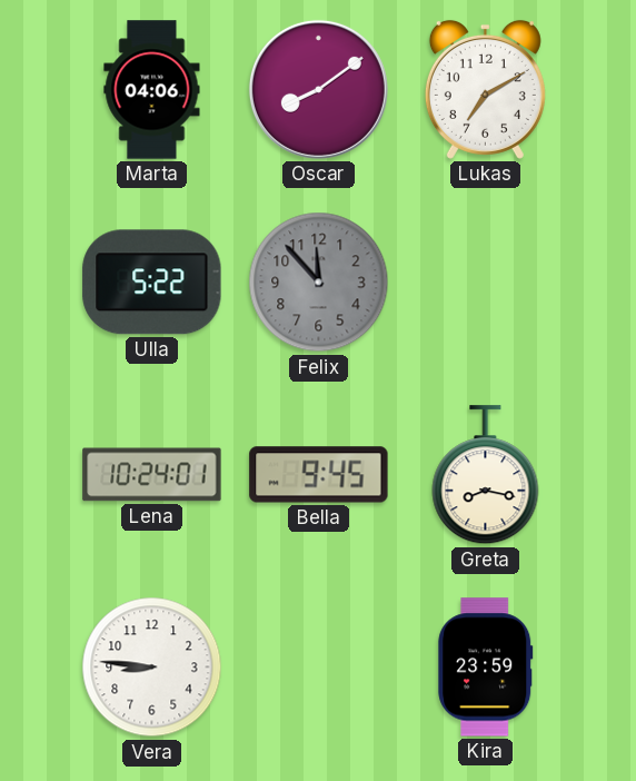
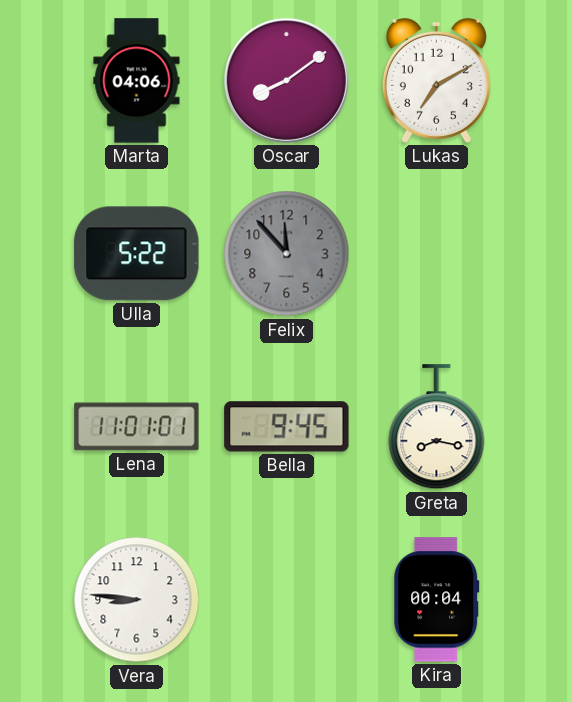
Lena: 10:24 -> 11:01
Kira: 23:59 -> 00:04
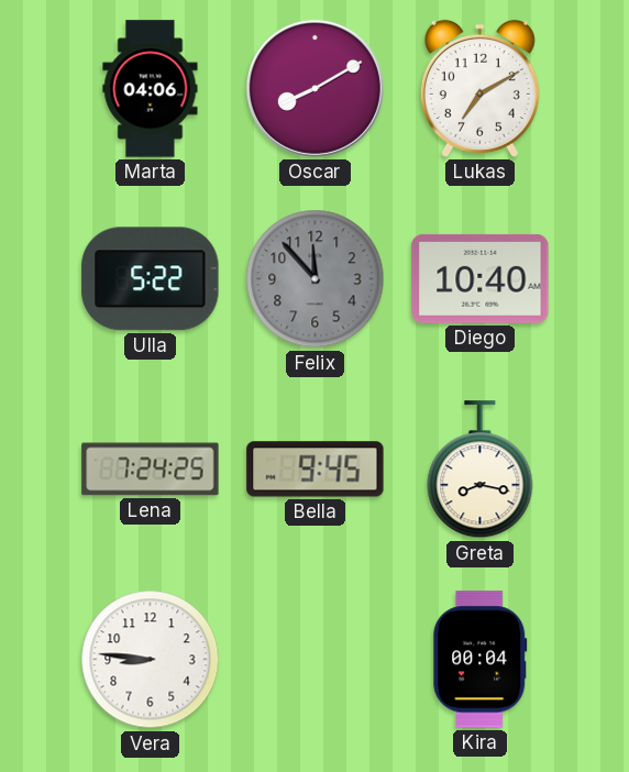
Oscar: 8:09 -> 8:10
Diego: none -> 10:40
Lena: 11:01 -> 7:24
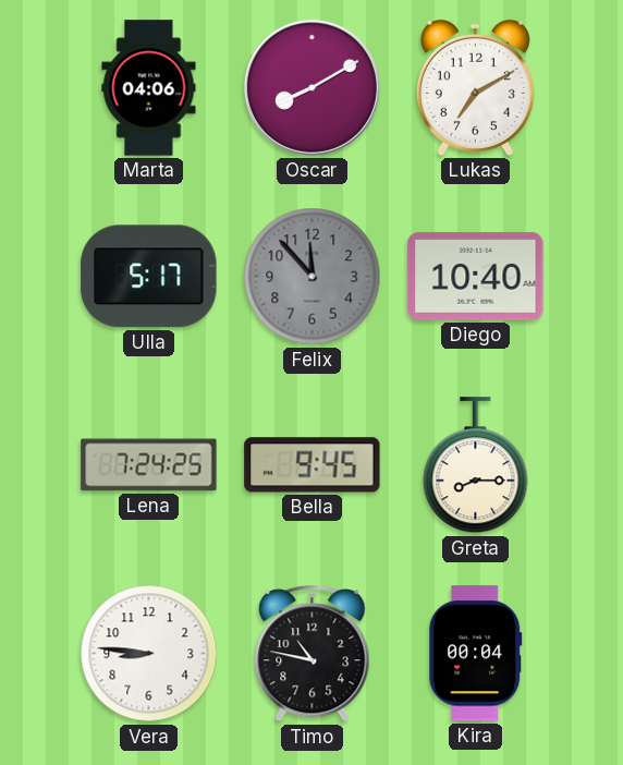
Ulla: 5:22 -> 5:17
Greta: 8:17 -> 8:15
Timo: none -> 10:47
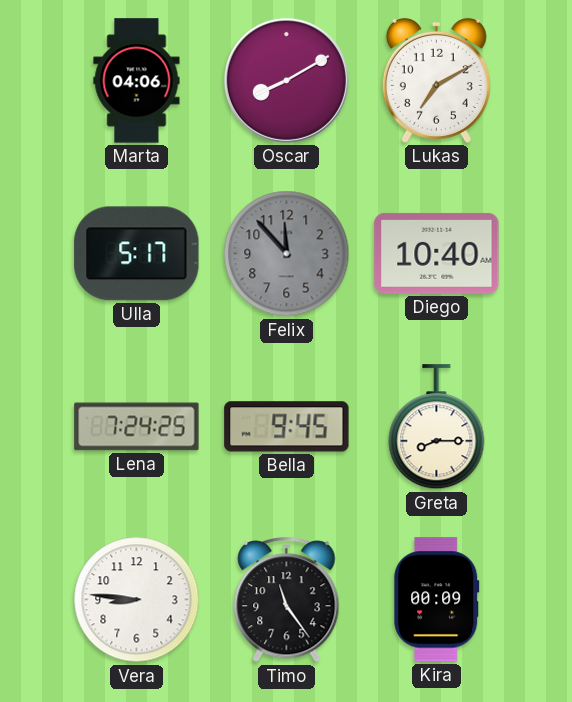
Timo: 10:47 -> 11:24
Kira: 00:04 -> 00:09
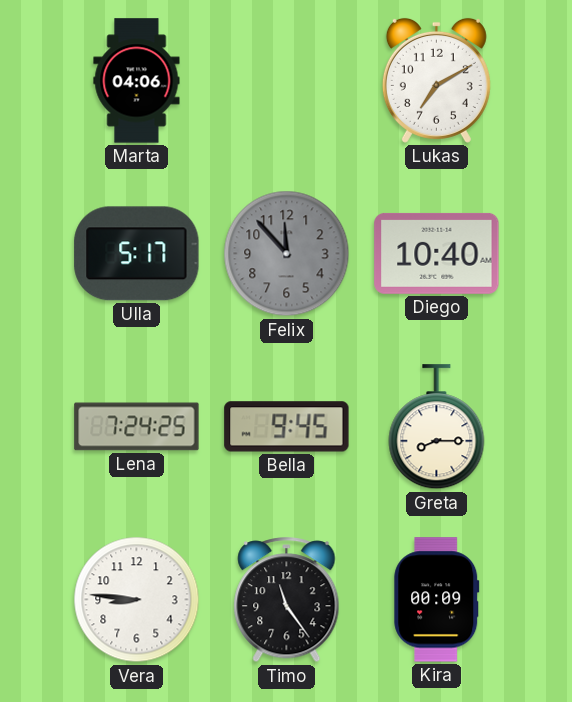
Oscar: 8:10 -> none
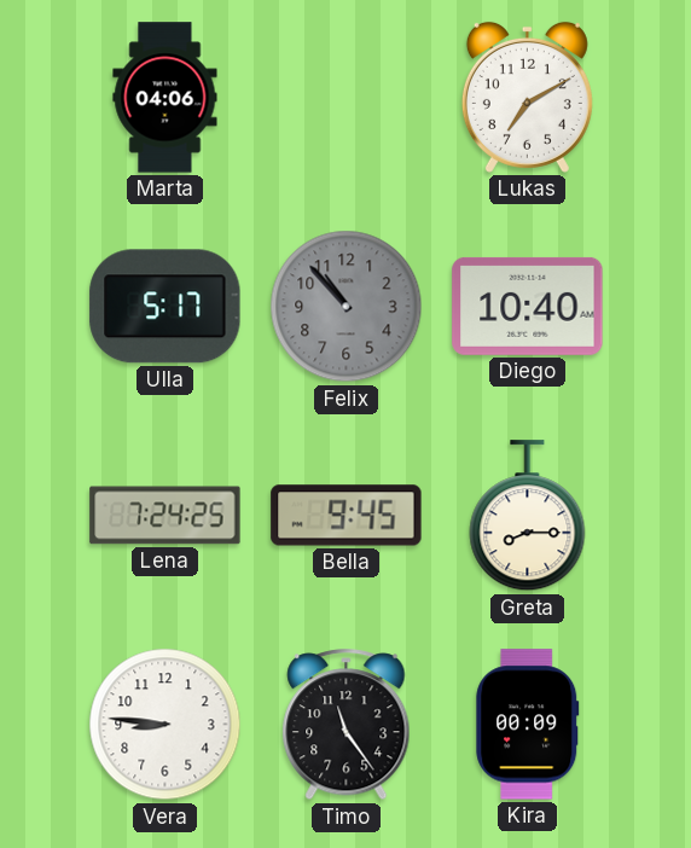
Felix: 11:53 -> 10:53
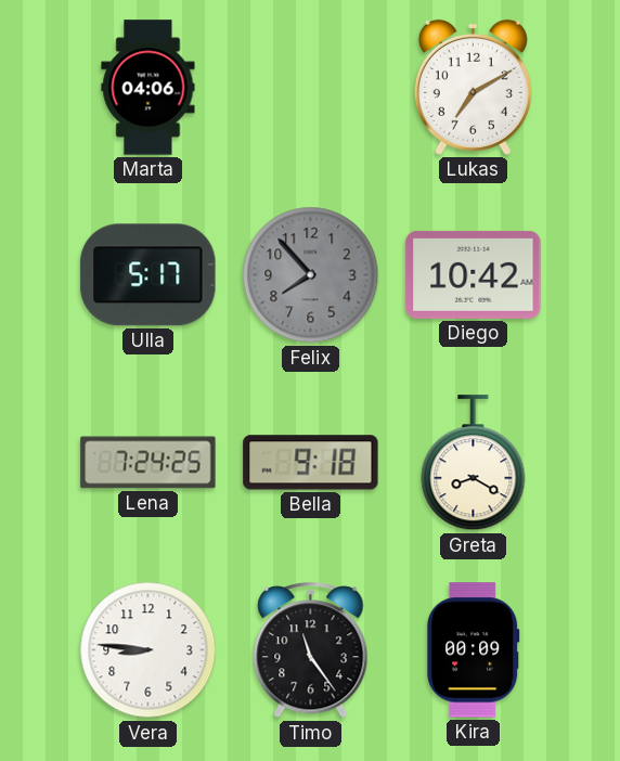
Felix: 10:53 -> 7:53
Diego: 10:40 -> 10:42
Bella: 9:45 -> 9:18
Greta: 8:15 -> 8:20
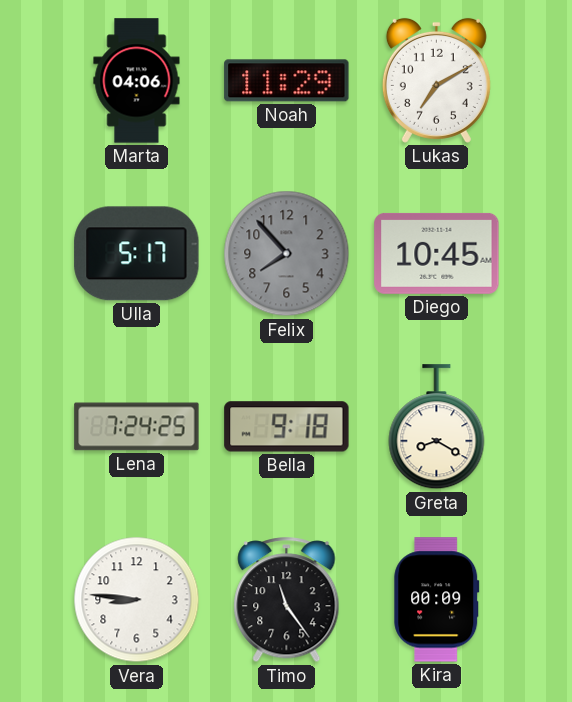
Noah: none -> 11:29
Diego: 10:42 -> 10:45
